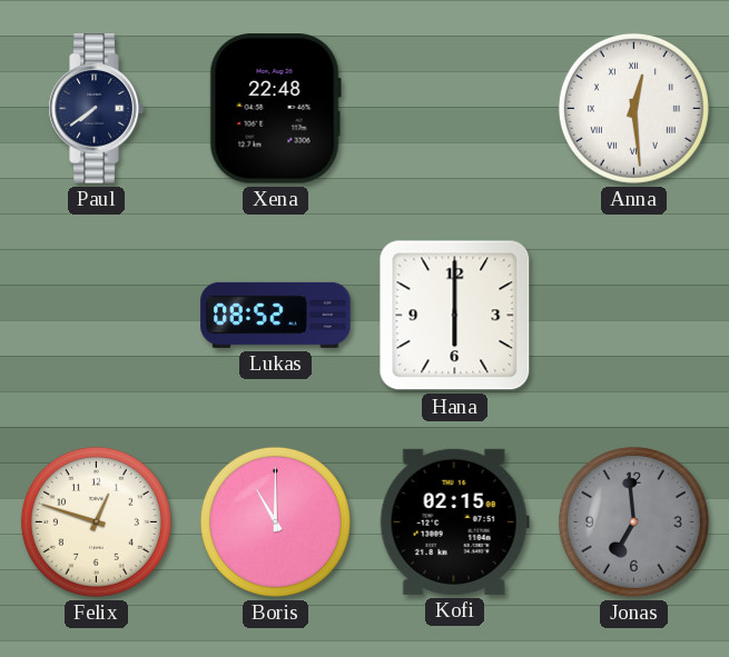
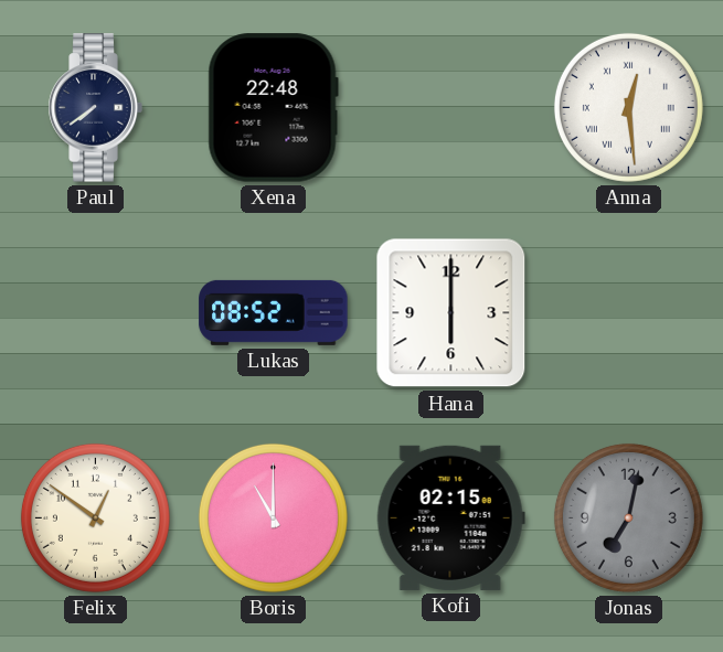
Felix: 12:48 -> 12:51
Jonas: 6:59 -> 7:02
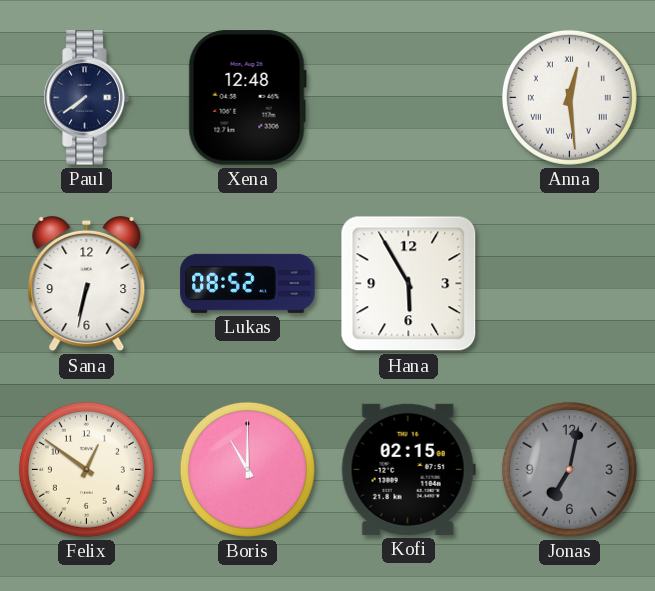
Xena: 22:48 -> 12:48
Sana: none -> 6:32
Hana: 6:00 -> 5:55
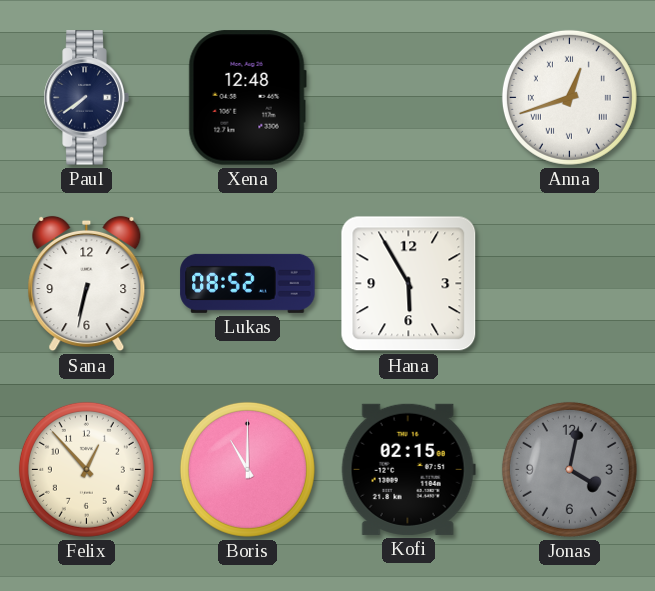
Anna: 12:29 -> 12:42
Felix: 12:51 -> 12:53
Jonas: 7:02 -> 4:02
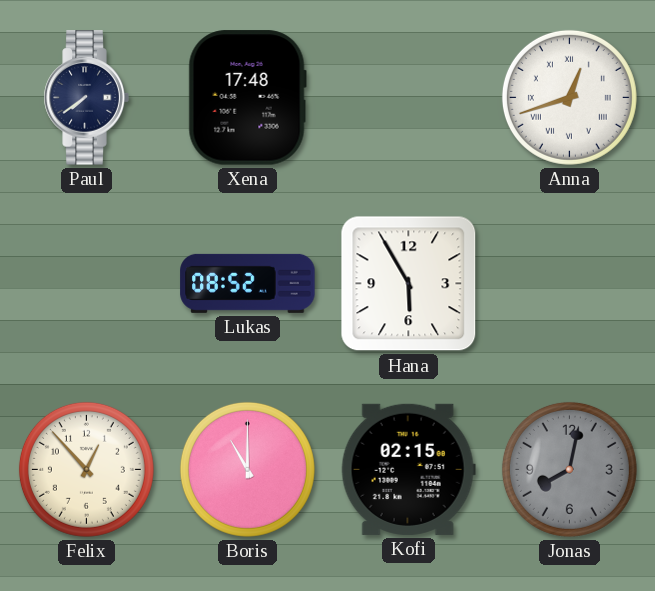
Xena: 12:48 -> 17:48
Sana: 6:32 -> none
Jonas: 4:02 -> 8:02
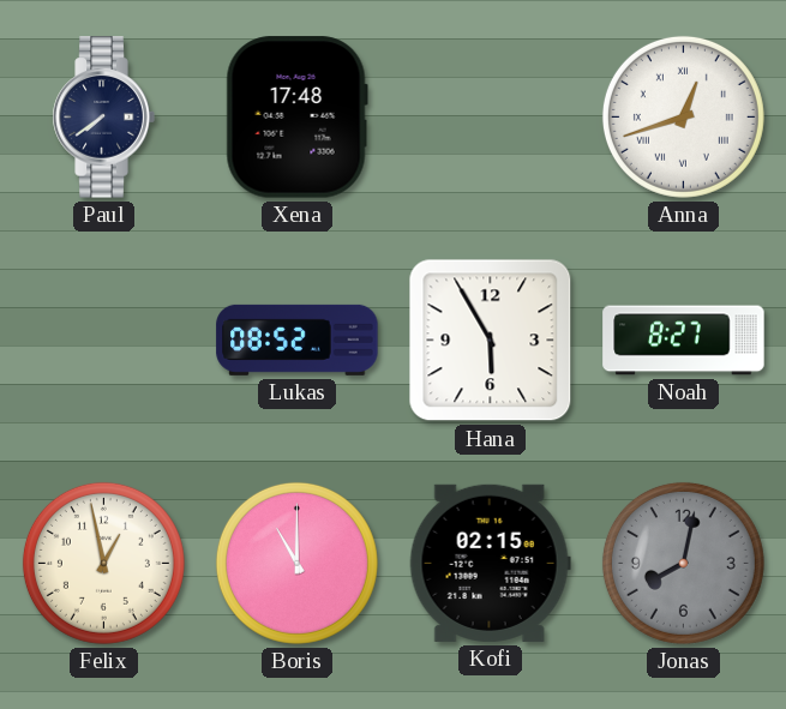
Noah: none -> 8:27
Felix: 12:53 -> 12:58
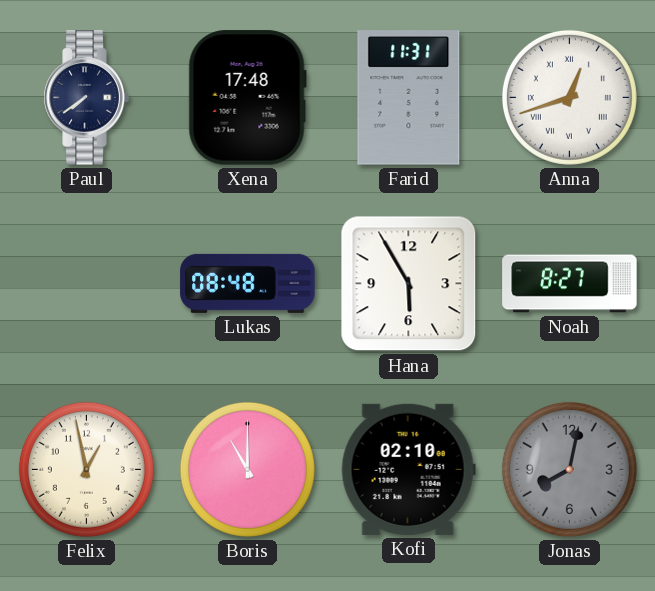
Farid: none -> 11:31
Lukas: 08:52 -> 08:48
Kofi: 02:15 -> 02:10
